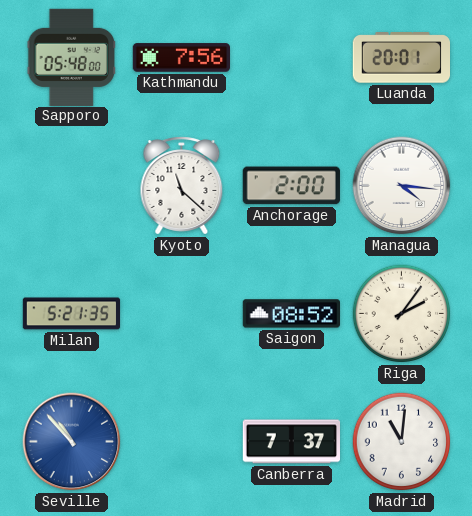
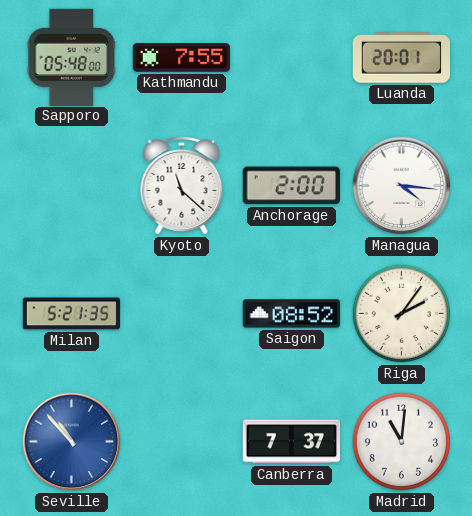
Kathmandu: 7:56 -> 7:55
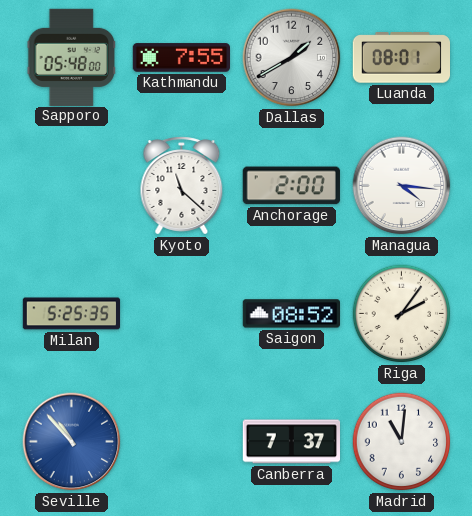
Dallas: none -> 1:40
Luanda: 20:01 -> 08:01
Milan: 5:21 -> 5:25
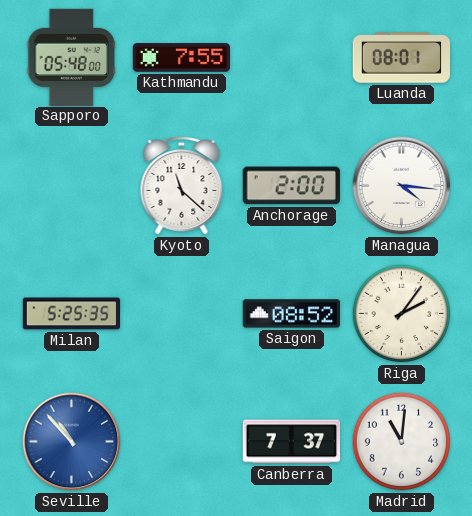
Dallas: 1:40 -> none
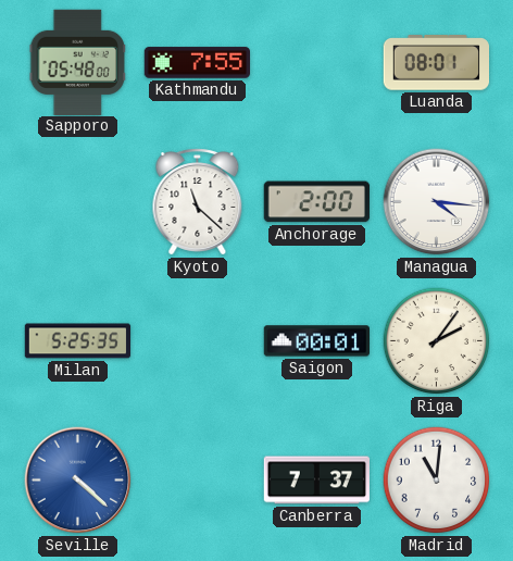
Saigon: 08:52 -> 00:01
Seville: 10:53 -> 4:22
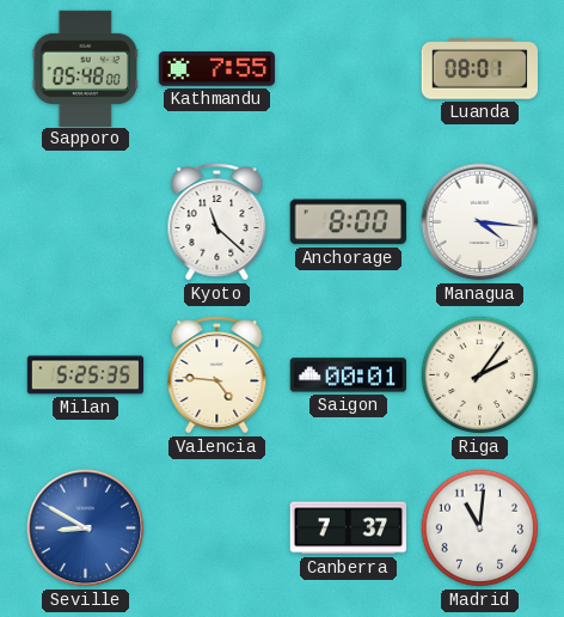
Anchorage: 2:00 -> 8:00
Valencia: none -> 4:46
Seville: 4:22 -> 8:50
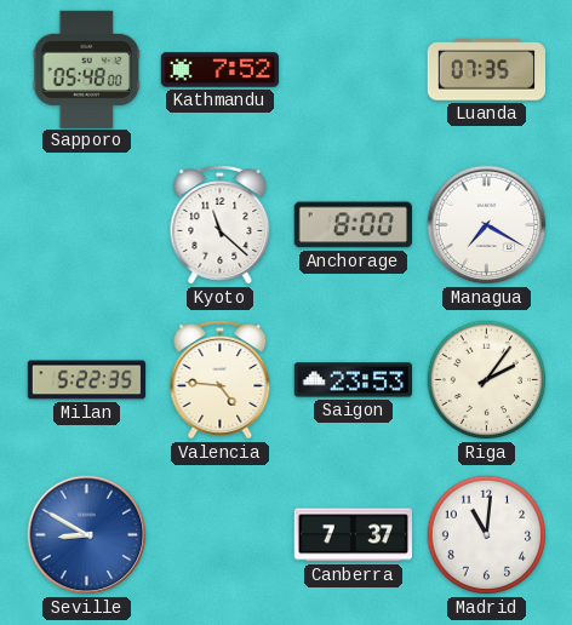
Kathmandu: 7:55 -> 7:52
Luanda: 08:01 -> 07:35
Managua: 4:16 -> 7:20
Milan: 5:25 -> 5:22
Saigon: 00:01 -> 23:53
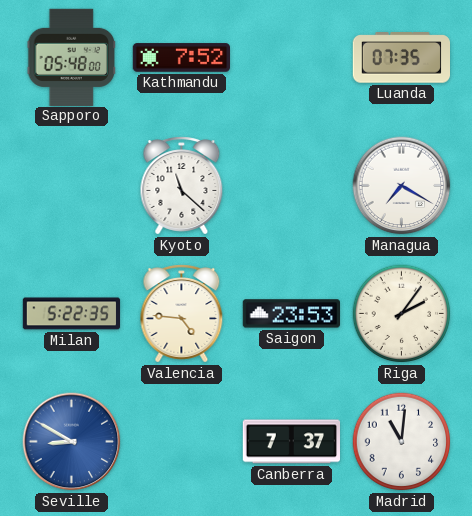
Anchorage: 8:00 -> none
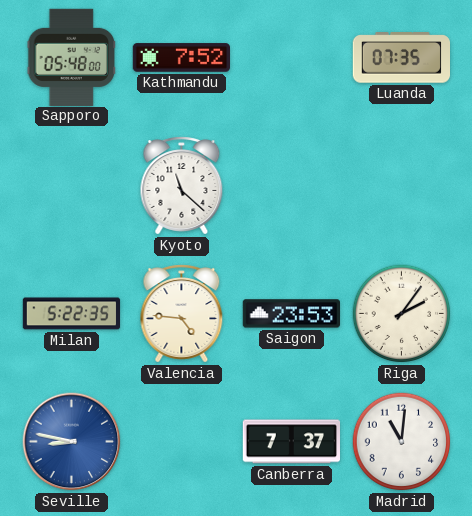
Managua: 7:20 -> none
Seville: 8:50 -> 8:47
